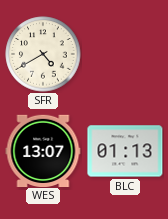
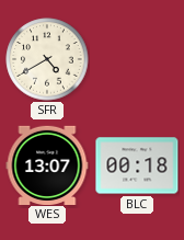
BLC: 01:13 -> 00:18
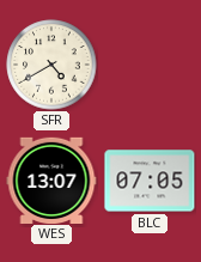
BLC: 00:18 -> 07:05
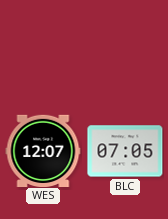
SFR: 4:40 -> none
WES: 13:07 -> 12:07
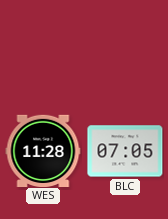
WES: 12:07 -> 11:28
